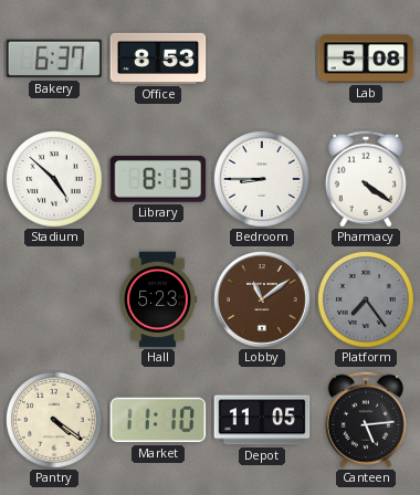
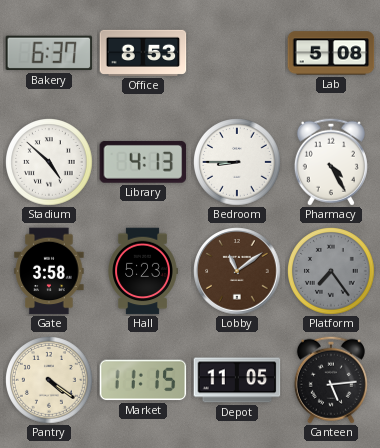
Library: 8:13 -> 4:13
Pharmacy: 4:21 -> 4:25
Gate: none -> 3:58
Market: 11:10 -> 11:15
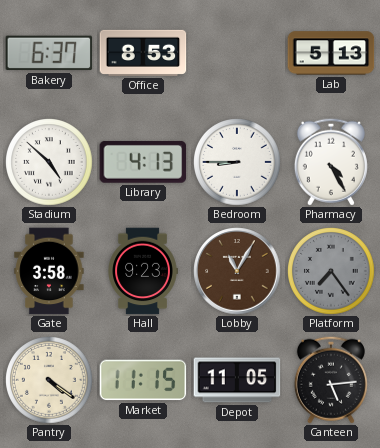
Lab: 5:08 -> 5:13
Hall: 5:23 -> 9:23
Lobby: 11:09 -> 11:05
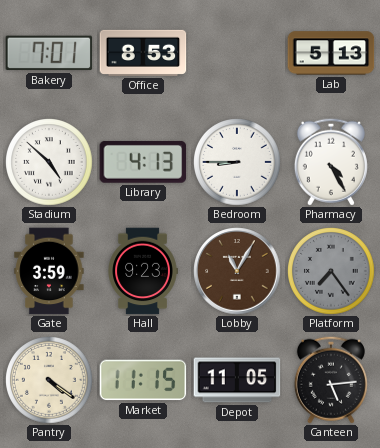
Bakery: 6:37 -> 7:01
Gate: 3:58 -> 3:59
